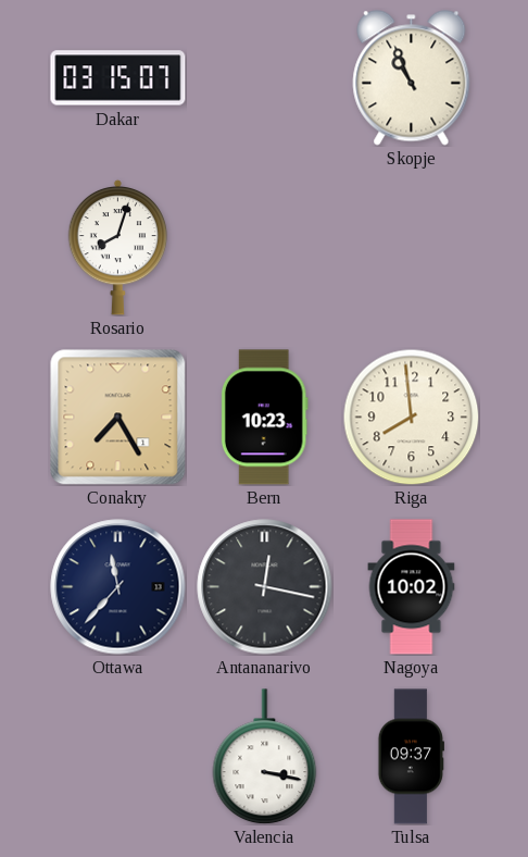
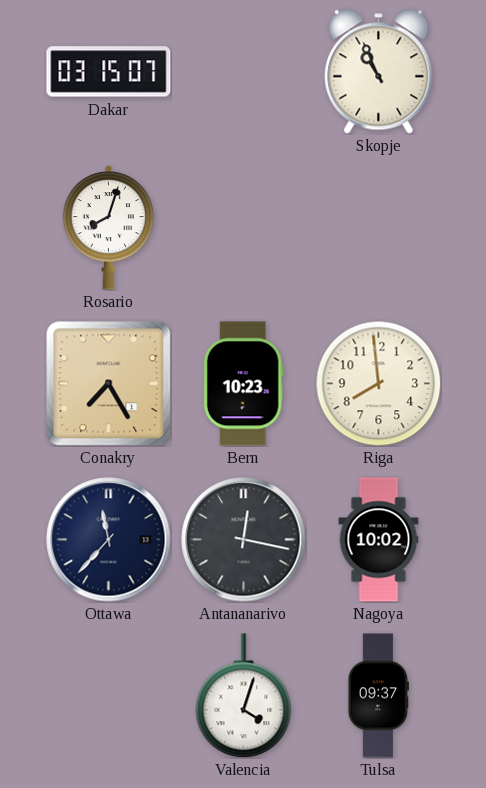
Valencia: 3:17 -> 4:03
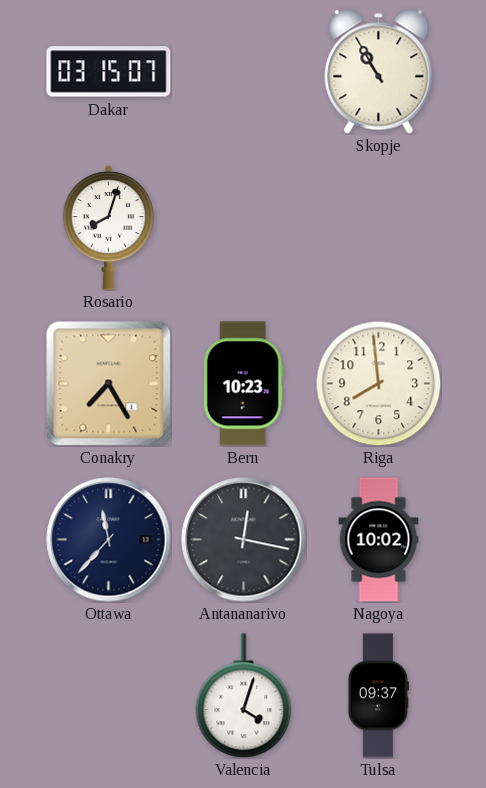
Skopje: 10:56 -> 10:55
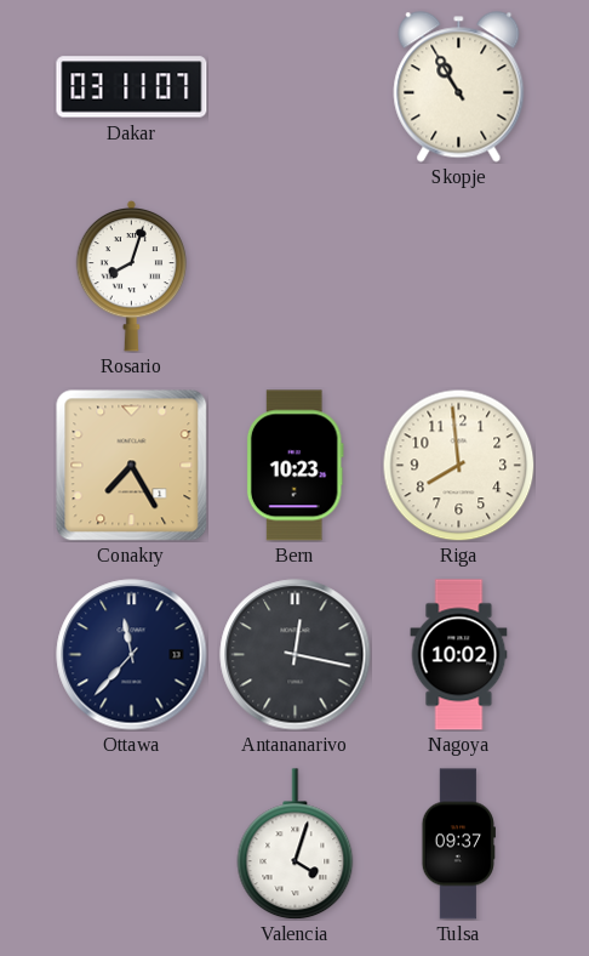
Dakar: 03:15 -> 03:11
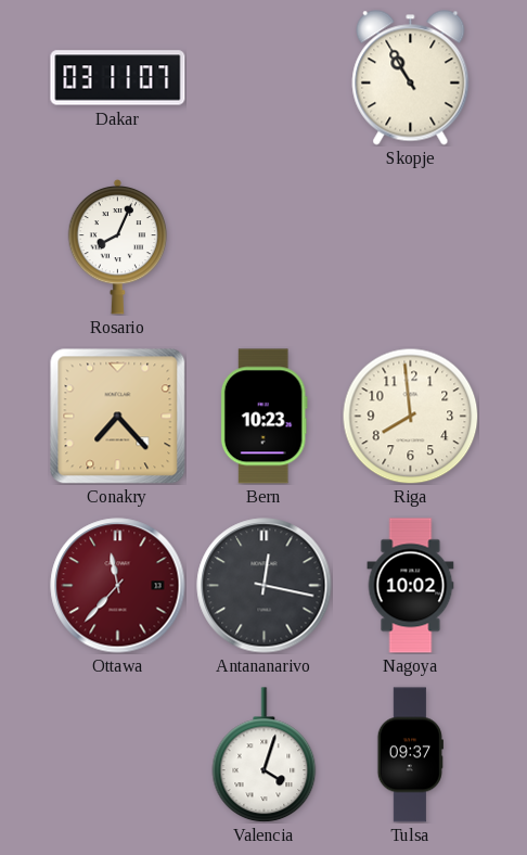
Rosario: 8:03 -> 8:04
Conakry: 7:25 -> 7:23
Ottawa dial: navy -> burgundy
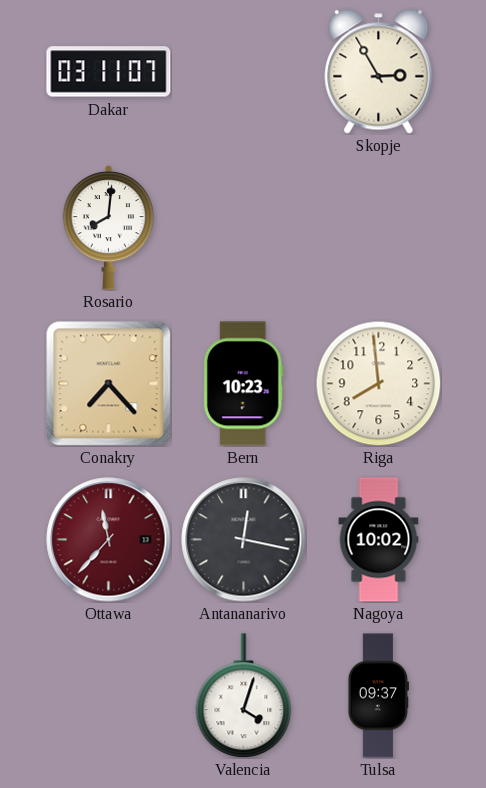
Skopje: 10:55 -> 2:55
Rosario: 8:04 -> 8:01
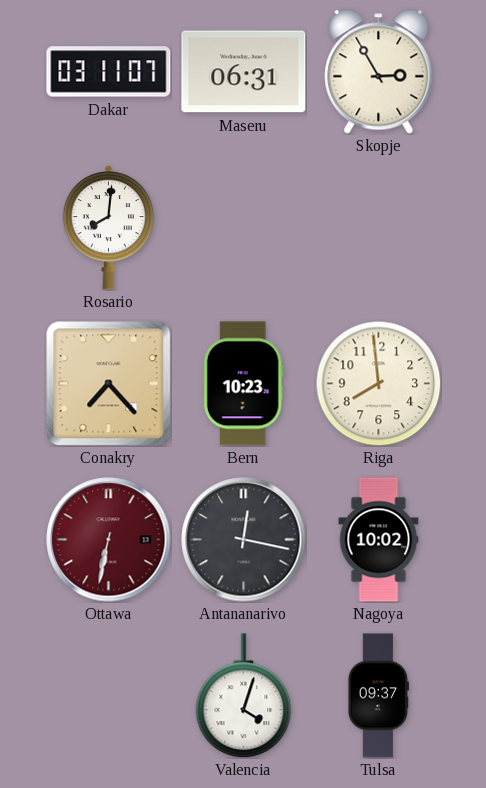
Maseru: none -> 06:31
Ottawa: 11:37 -> 6:32
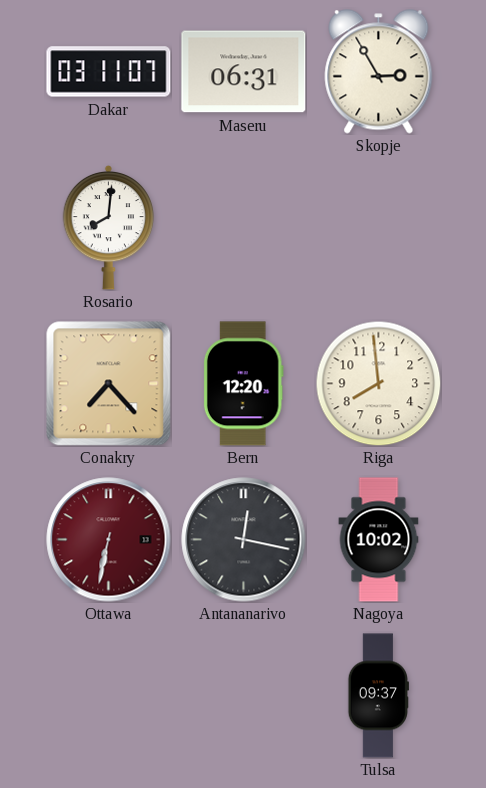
Bern: 10:23 -> 12:20
Valencia: 4:03 -> none
